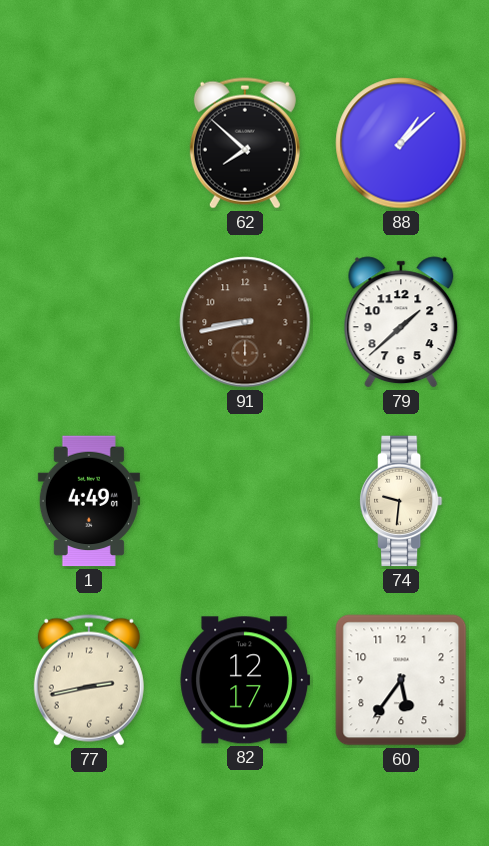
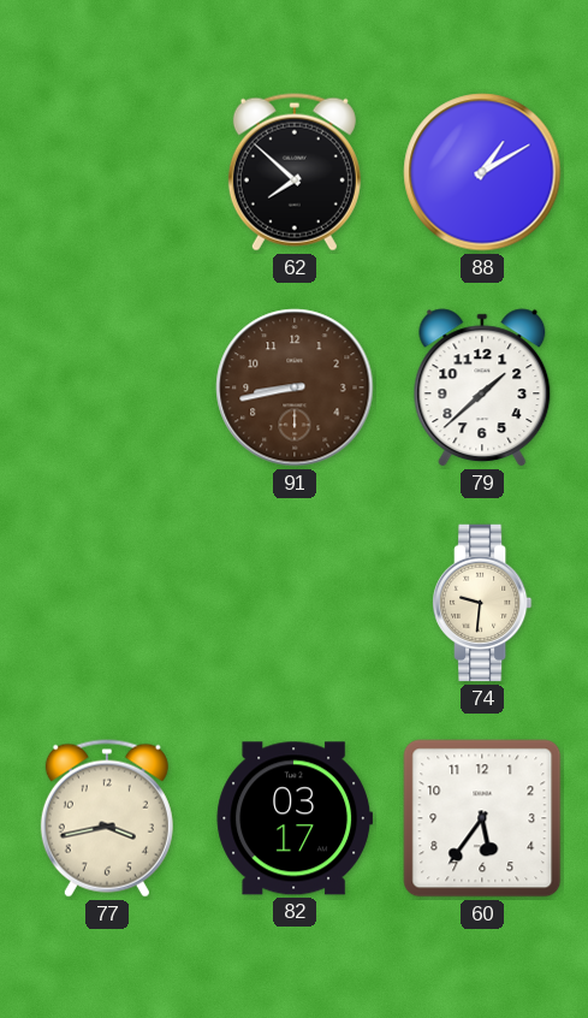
88: 1:08 -> 1:10
1: 4:49 -> none
77: 2:43 -> 3:43
82: 12:17 -> 03:17
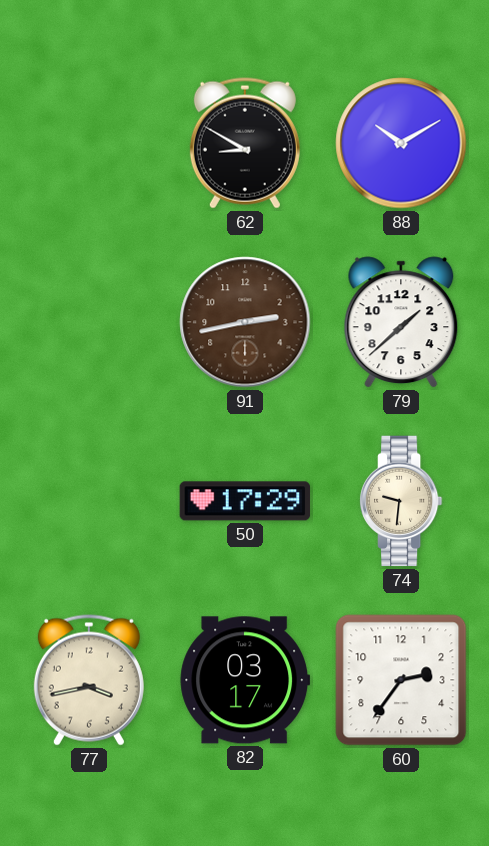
62: 7:52 -> 8:50
88: 1:10 -> 10:10
91: 8:43 -> 2:43
50: none -> 17:29
60: 5:36 -> 2:36
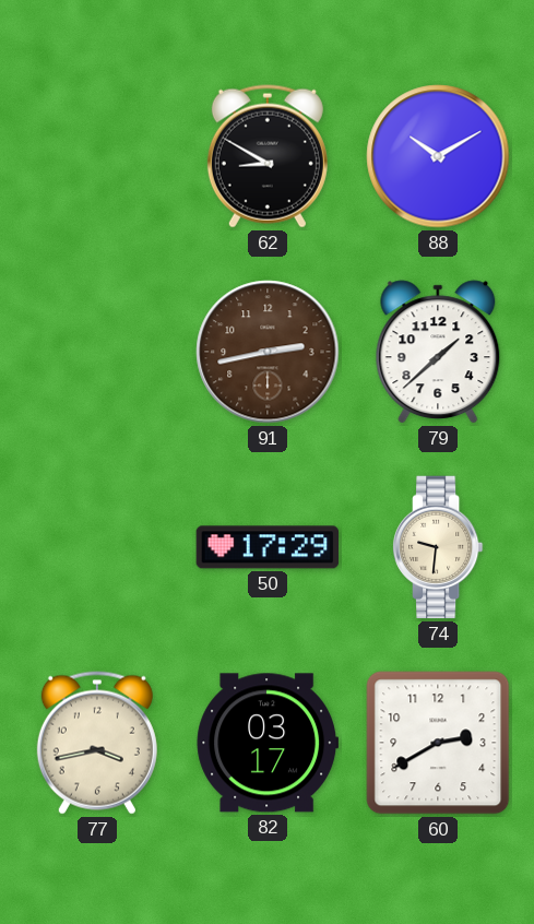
60: 2:36 -> 2:40
